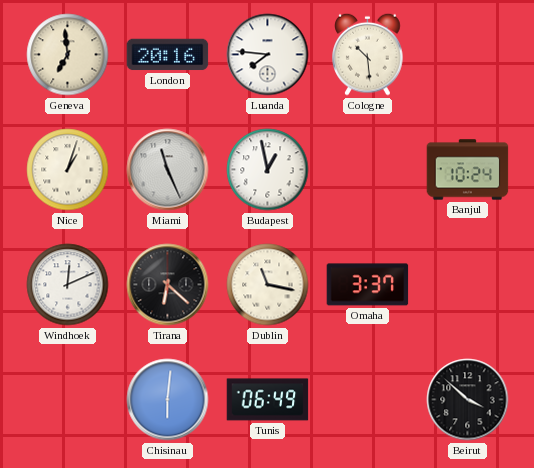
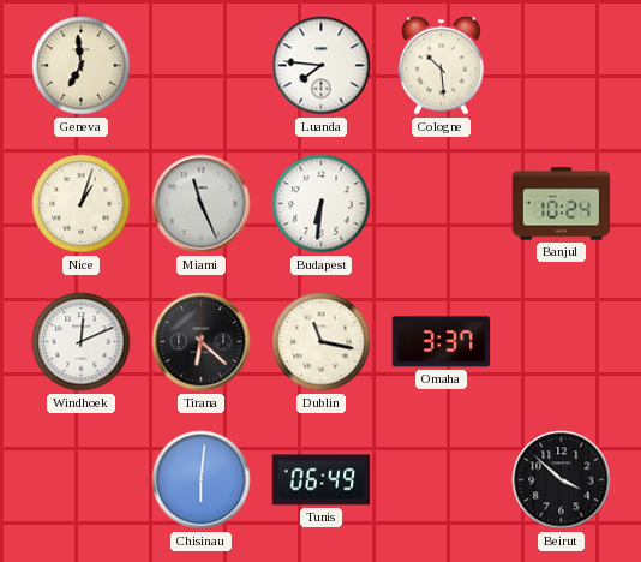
London: 20:16 -> none
Budapest: 12:58 -> 6:31
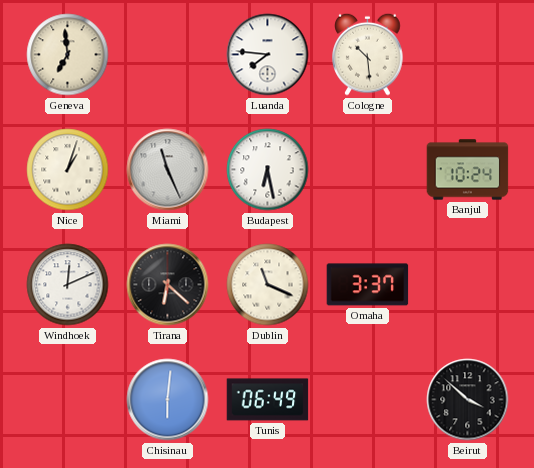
Budapest: 6:31 -> 6:28
Dublin: 11:17 -> 11:19
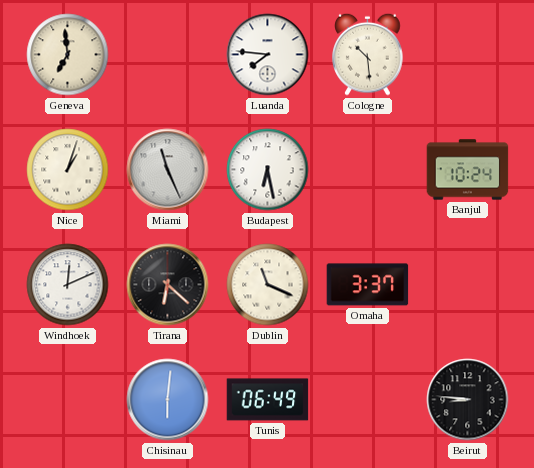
Beirut: 3:52 -> 8:46
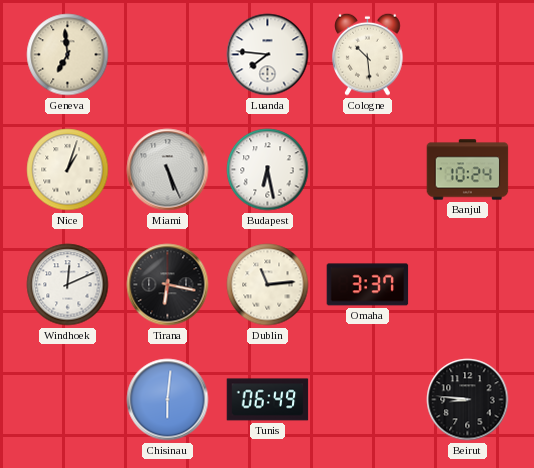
Miami: 11:26 -> 5:26
Tirana: 6:22 -> 6:17
Dublin: 11:19 -> 11:14
